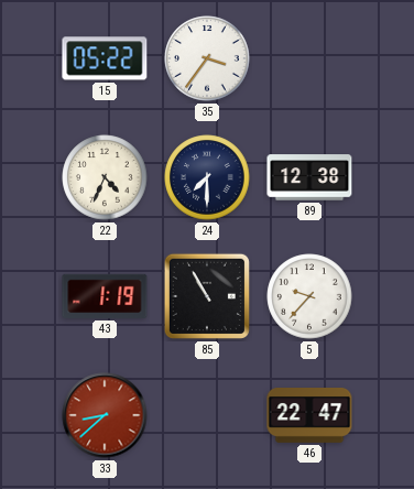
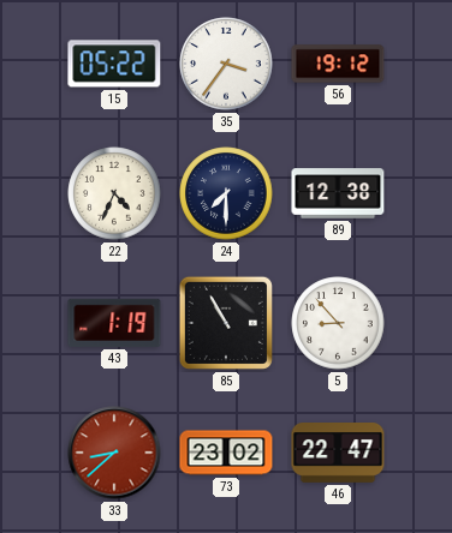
56: none -> 19:12
5: 9:37 -> 8:53
73: none -> 23:02
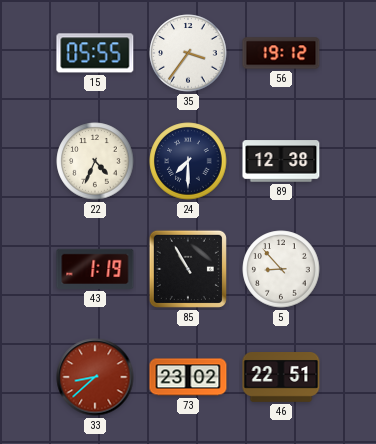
15: 05:22 -> 05:55
46: 22:47 -> 22:51
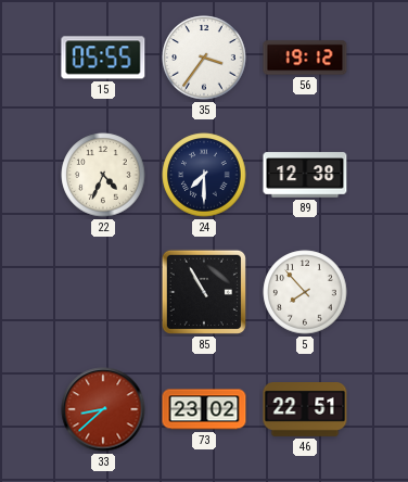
43: 1:19 -> none
5: 8:53 -> 7:53
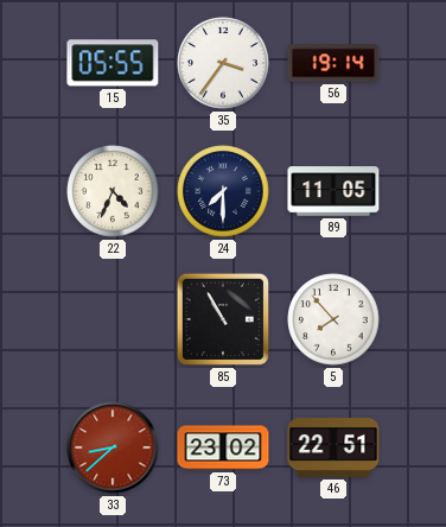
56: 19:12 -> 19:14
89: 12:38 -> 11:05
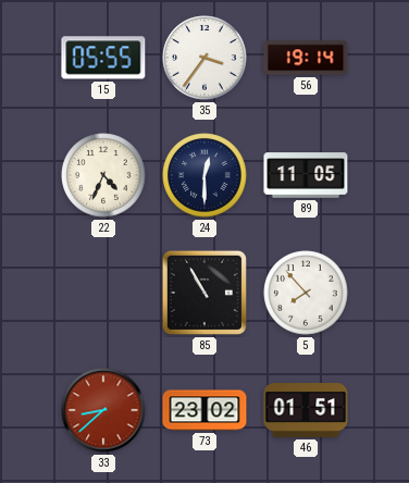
24: 7:30 -> 12:30
46: 22:51 -> 01:51
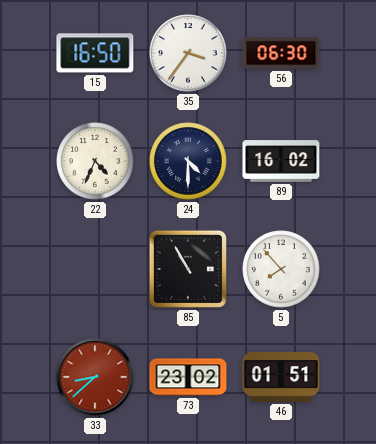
15: 05:55 -> 16:50
56: 19:14 -> 06:30
24: 12:30 -> 4:30
89: 11:05 -> 16:02
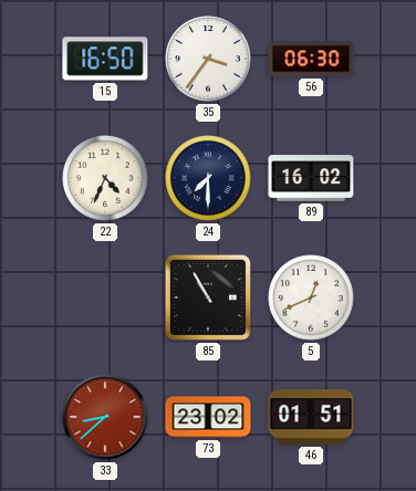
24: 4:30 -> 7:30
5: 7:53 -> 12:41
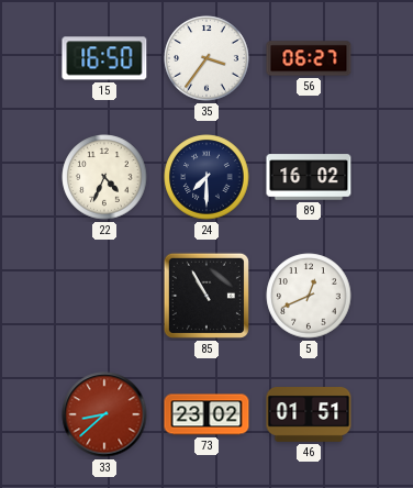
56: 06:30 -> 06:27
